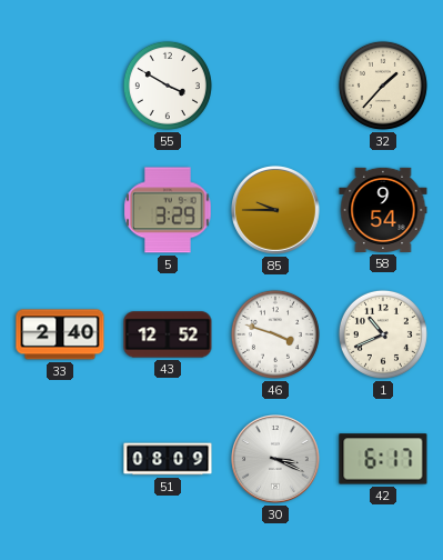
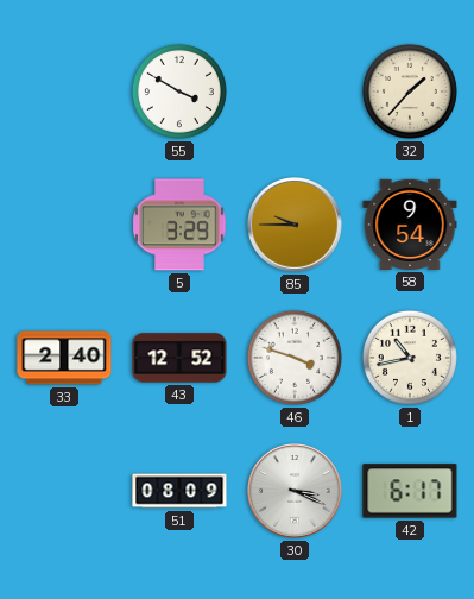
1: 10:41 -> 10:43
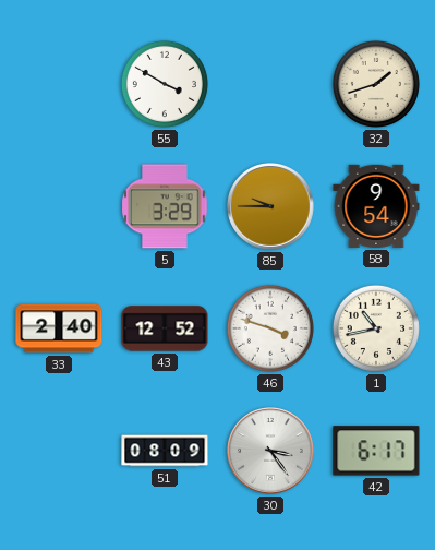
32: 1:37 -> 1:42
30: 3:19 -> 3:24
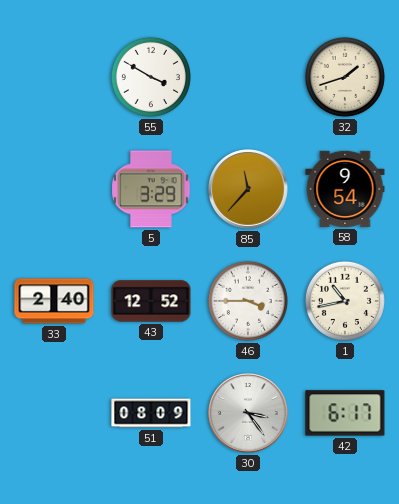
85: 9:45 -> 11:37
46: 3:48 -> 3:45
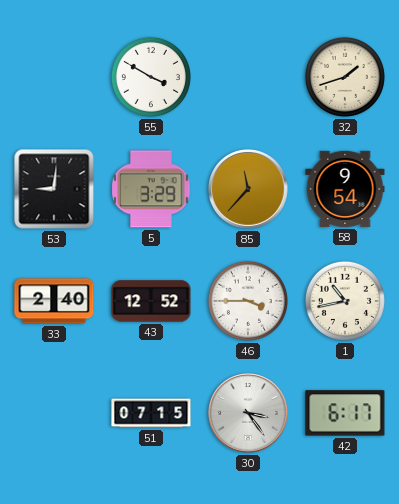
53: none -> 9:01
51: 08:09 -> 07:15
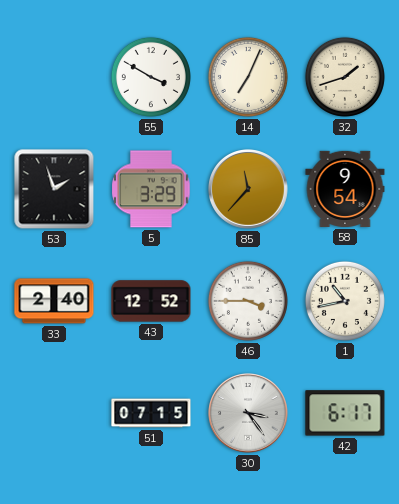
14: none -> 7:04
53: 9:01 -> 1:57
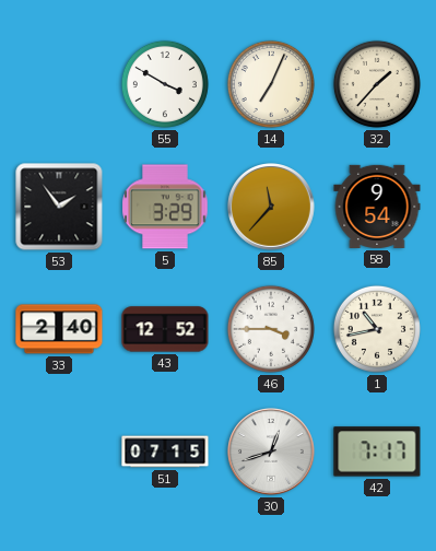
32: 1:42 -> 1:37
53: 1:57 -> 1:54
30: 3:24 -> 12:42
42: 6:17 -> 7:17
